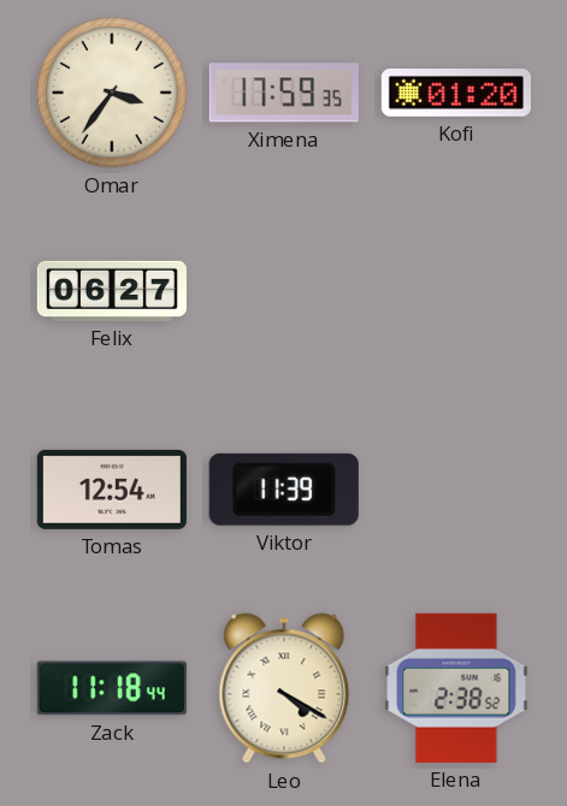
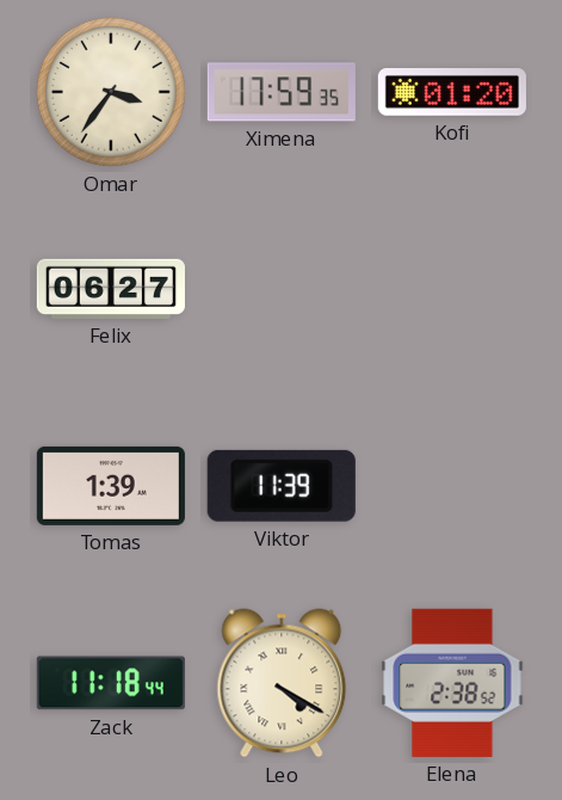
Tomas: 12:54 -> 1:39
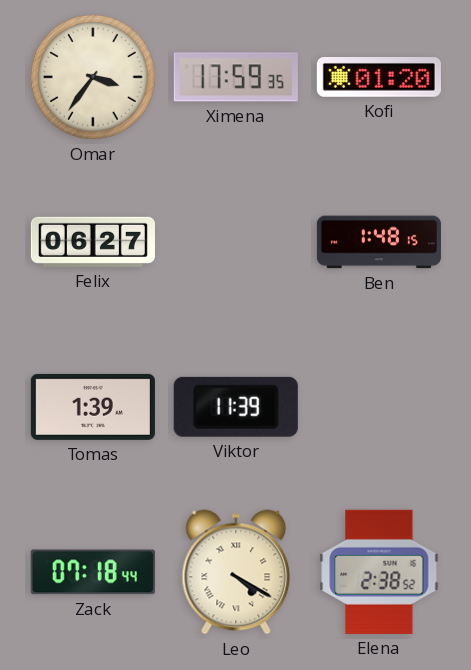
Ben: none -> 1:48
Zack: 11:18 -> 07:18
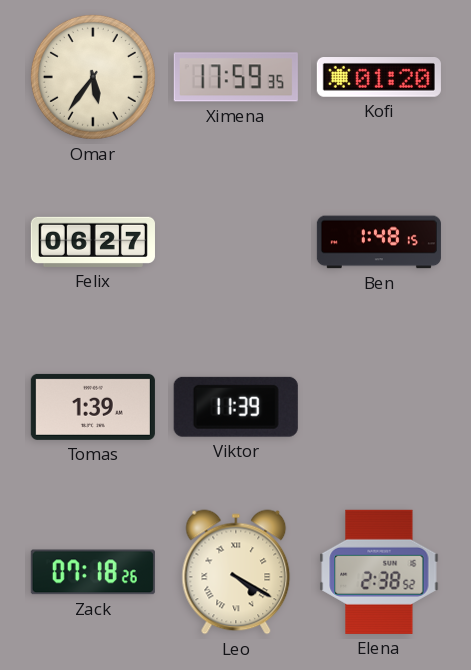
Omar: 3:36 -> 5:36
Zack: 07:18:44 -> 07:18:26
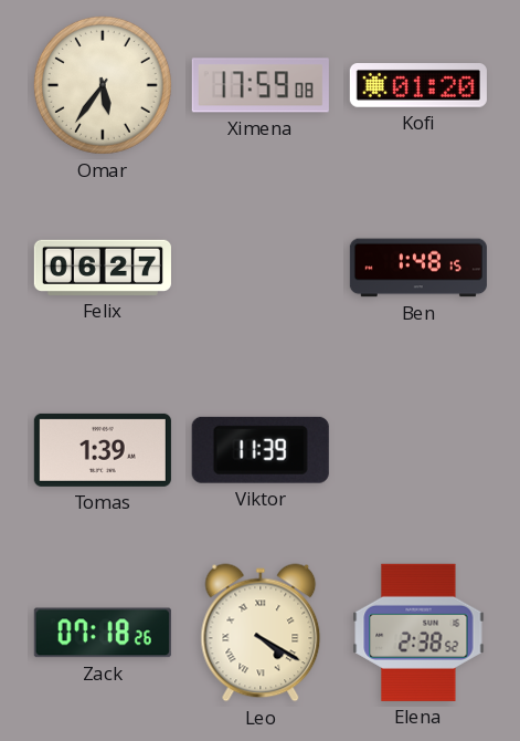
Ximena: 17:59:35 -> 17:59:08
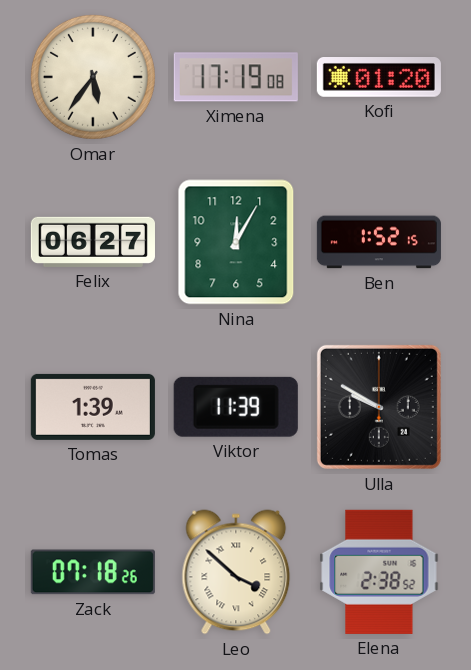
Ximena: 17:59 -> 17:19
Nina: none -> 12:05
Ben: 1:48 -> 1:52
Ulla: none -> 9:50
Leo: 4:20 -> 3:52
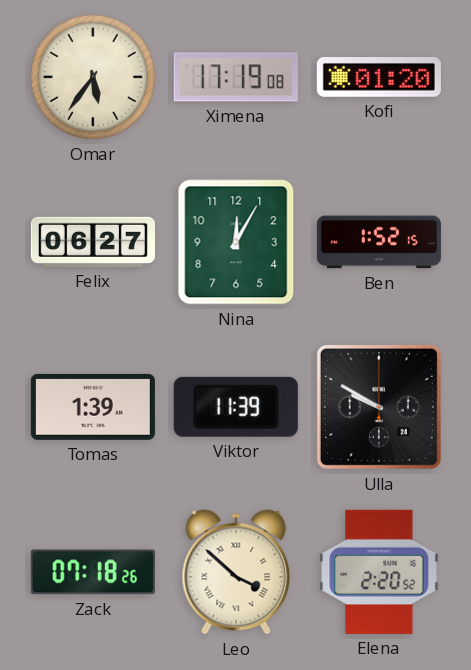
Elena: 2:38 -> 2:20
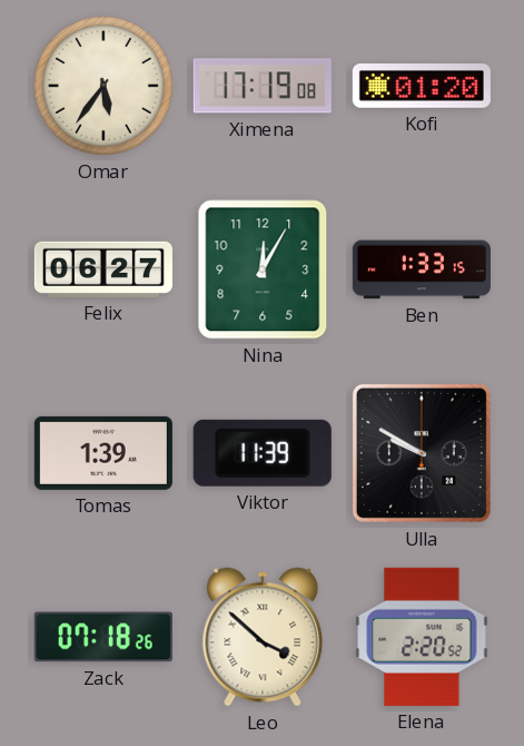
Ben: 1:52 -> 1:33
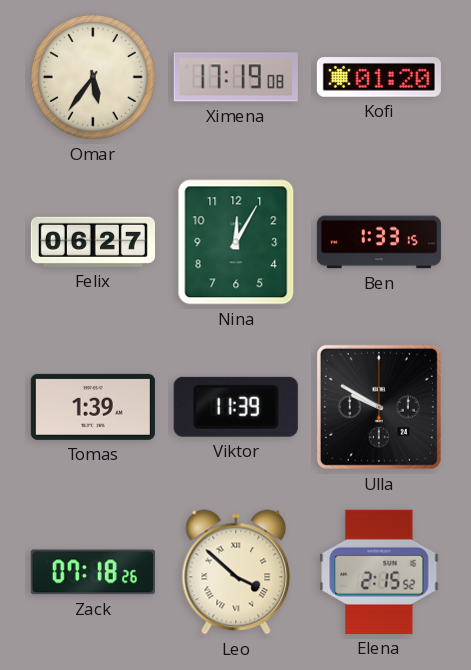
Elena: 2:20 -> 2:15
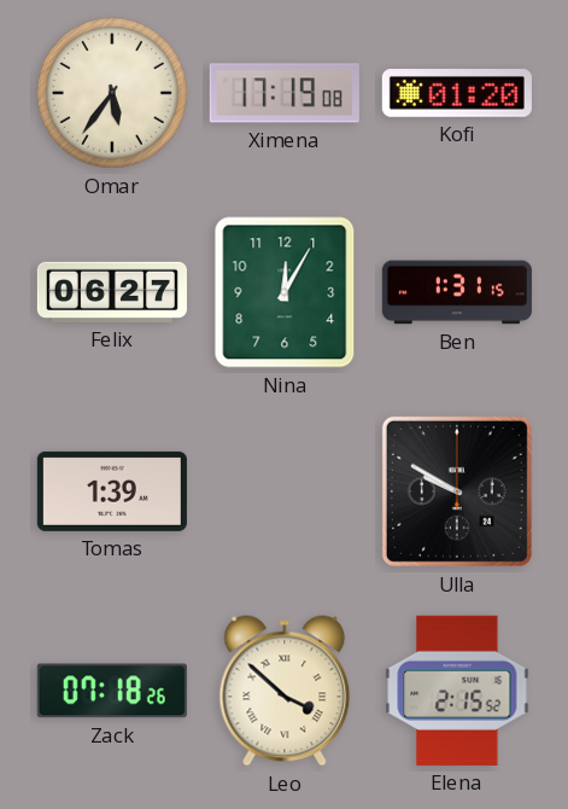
Ben: 1:33 -> 1:31
Viktor: 11:39 -> none
